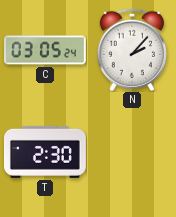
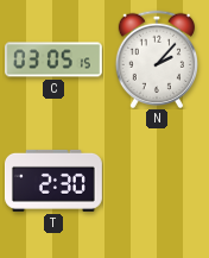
C: 03:05:24 -> 03:05:15
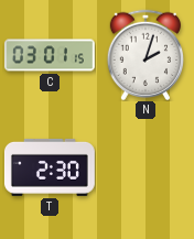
C: 03:05 -> 03:01
N: 2:07 -> 2:03
